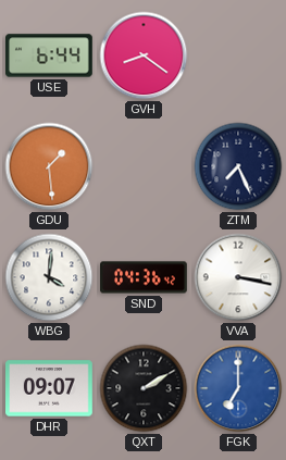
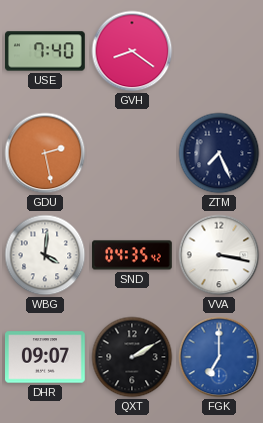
USE: 6:44 -> 7:40
GDU: 1:29 -> 2:28
SND: 04:36 -> 04:35
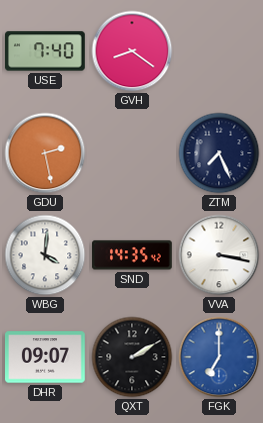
SND: 04:35 -> 14:35
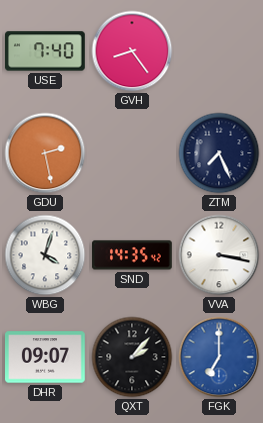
GVH: 8:21 -> 8:24
WBG: 4:01 -> 4:03
QXT: 2:10 -> 2:07
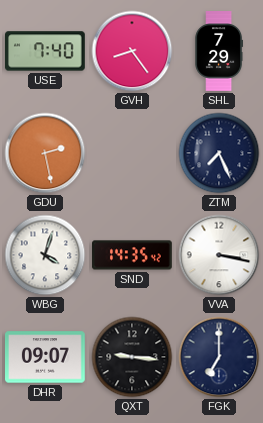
SHL: none -> 7:29
QXT: 2:07 -> 9:16
FGK dial: blue -> navy
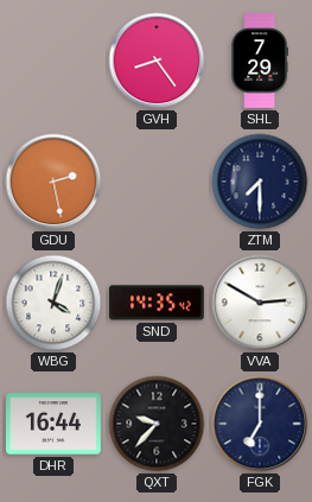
USE: 7:40 -> none
ZTM: 7:26 -> 7:30
VVA: 3:17 -> 2:50
DHR: 09:07 -> 16:44
QXT: 9:16 -> 9:37
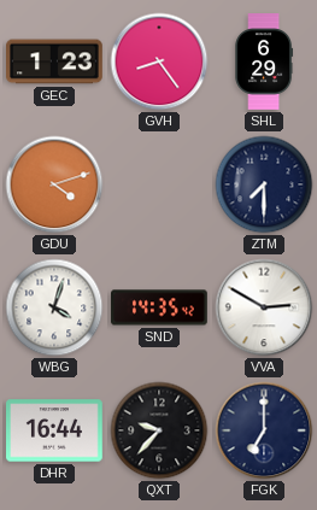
GEC: none -> 1:23
SHL: 7:29 -> 6:29
GDU: 2:28 -> 4:12
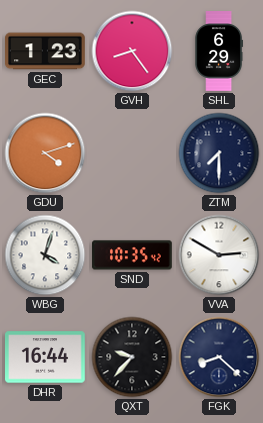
SND: 14:35 -> 10:35
FGK: 7:00 -> 8:22
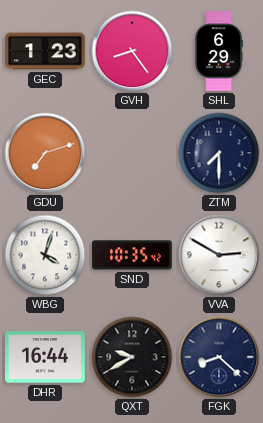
GDU: 4:12 -> 7:12
QXT: 9:37 -> 9:40
